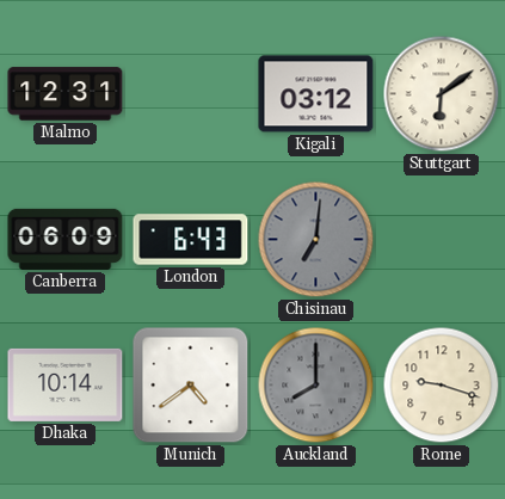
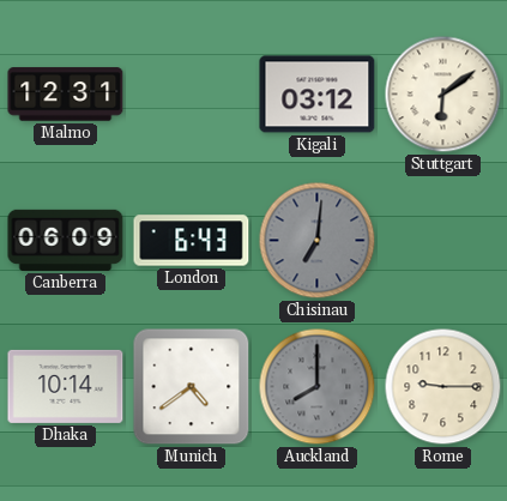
Rome: 9:18 -> 9:15
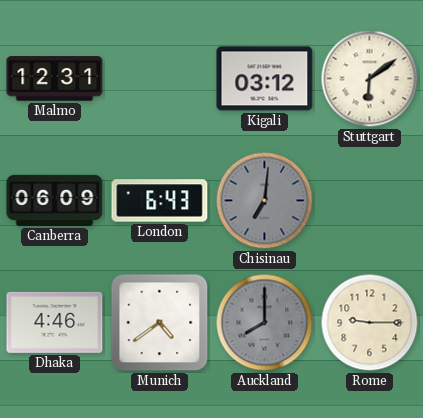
Dhaka: 10:14 -> 4:46
